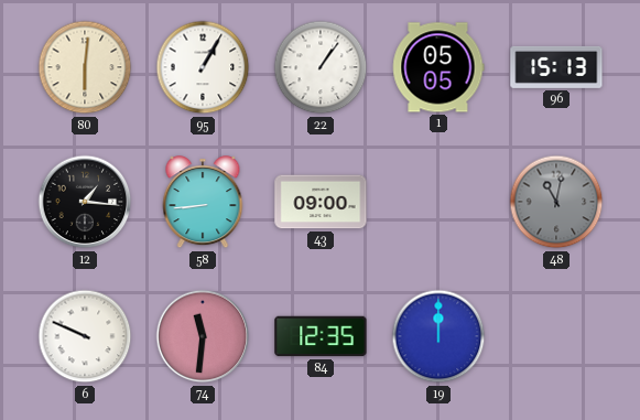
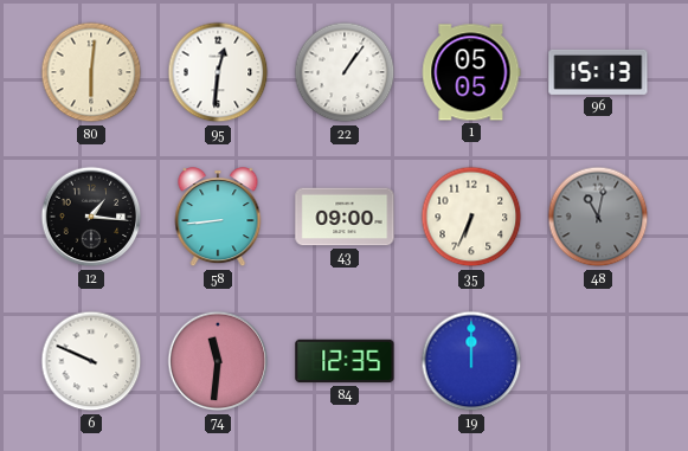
95: 1:05 -> 12:31
35: none -> 6:34
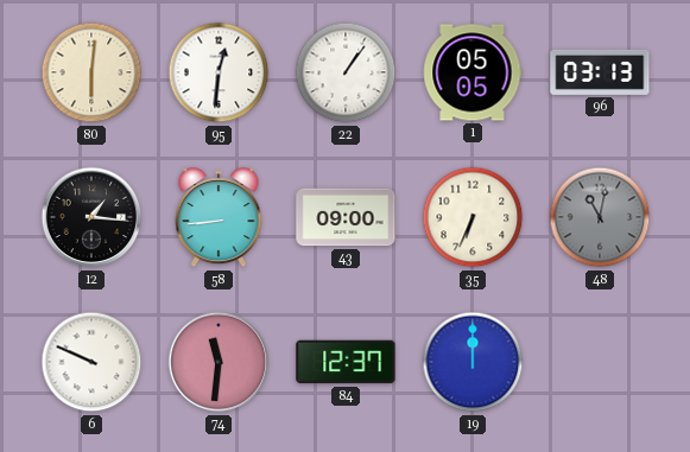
96: 15:13 -> 03:13
84: 12:35 -> 12:37
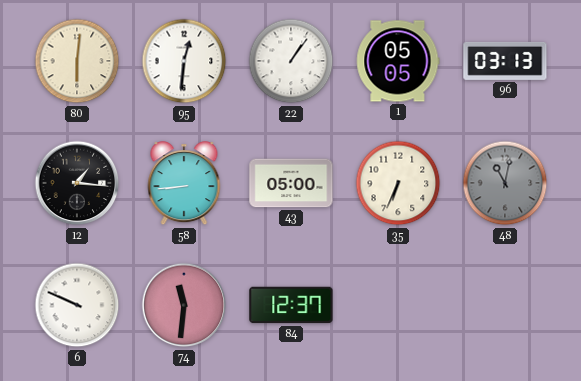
43: 09:00 -> 05:00
19: 12:00 -> none
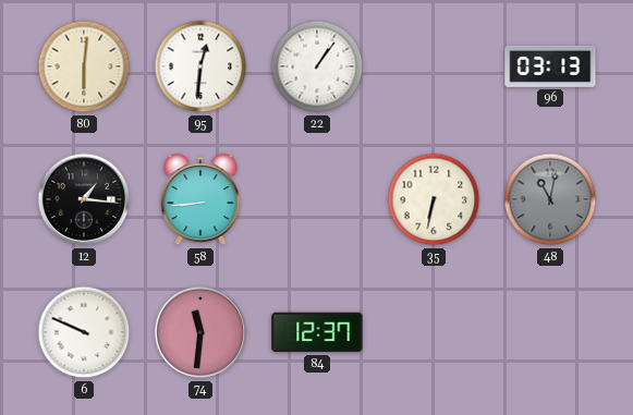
1: 05:05 -> none
43: 05:00 -> none
35: 6:34 -> 6:32
